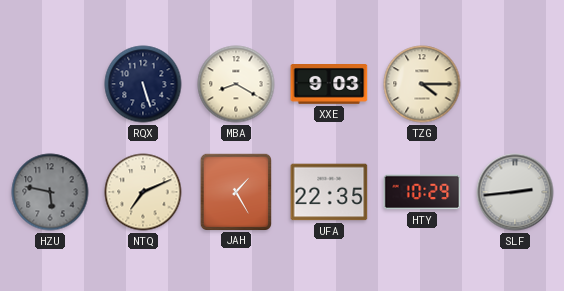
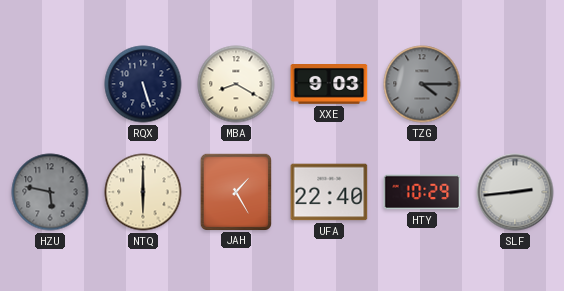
TZG dial: cream -> grey
NTQ: 7:11 -> 6:00
UFA: 22:35 -> 22:40
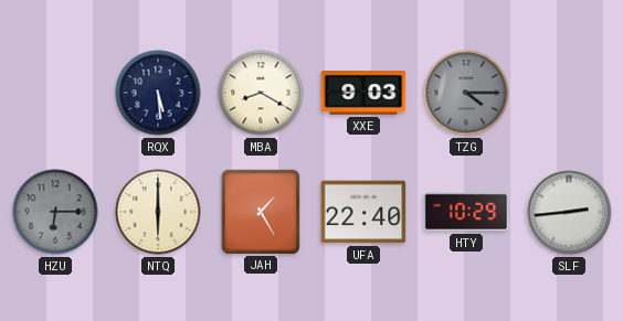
RQX: 5:27 -> 5:29
HZU: 5:47 -> 6:15
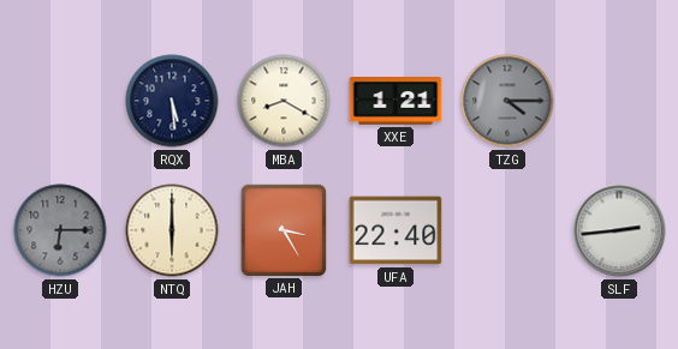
XXE: 9:03 -> 1:21
JAH: 1:25 -> 3:25
HTY: 10:29 -> none
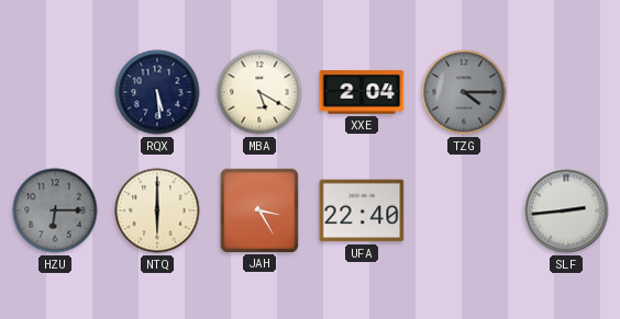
MBA: 8:20 -> 5:20
XXE: 1:21 -> 2:04
